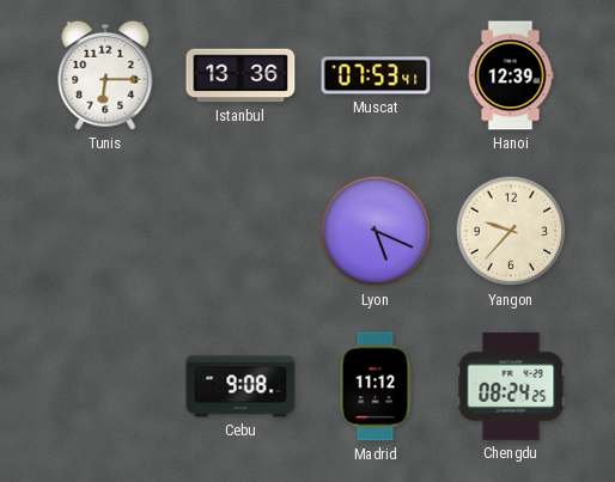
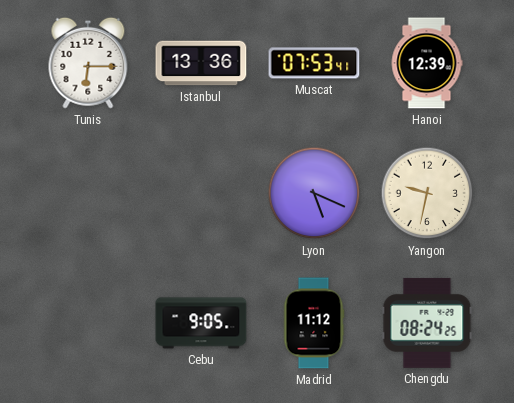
Yangon: 9:37 -> 9:32
Cebu: 9:08 -> 9:05
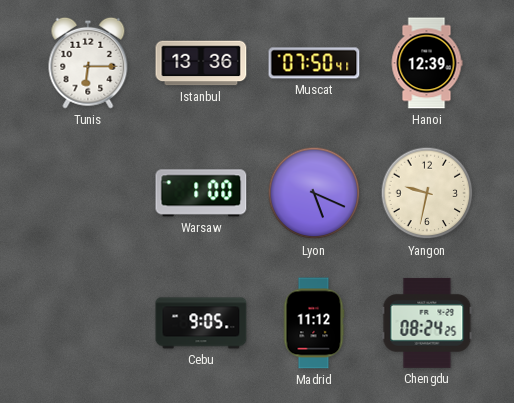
Muscat: 07:53 -> 07:50
Warsaw: none -> 1:00
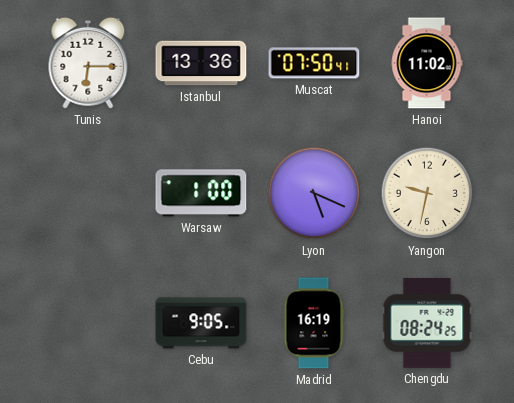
Hanoi: 12:39 -> 11:02
Madrid: 11:12 -> 16:19
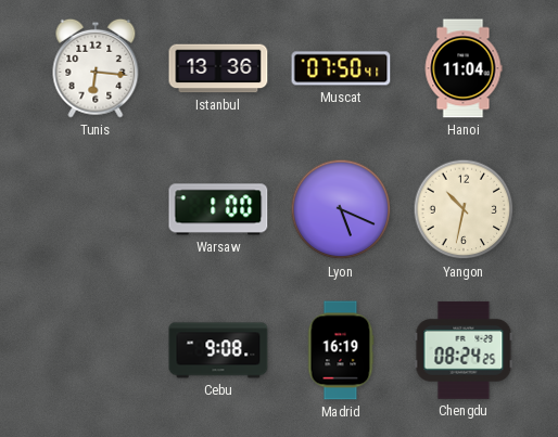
Tunis: 6:15 -> 6:16
Hanoi: 11:02 -> 11:04
Yangon: 9:32 -> 10:32
Cebu: 9:05 -> 9:08
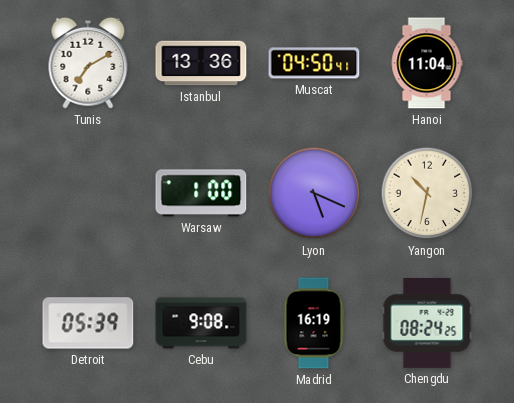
Tunis: 6:16 -> 7:10
Muscat: 07:50 -> 04:50
Detroit: none -> 05:39
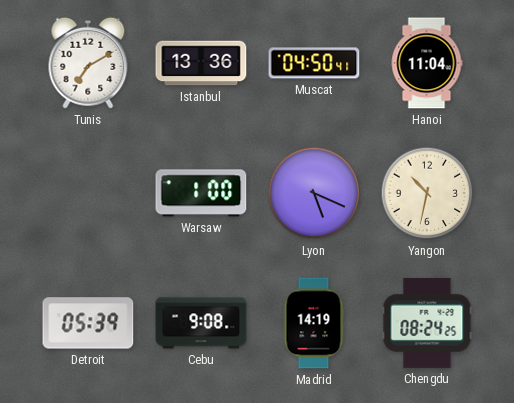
Madrid: 16:19 -> 14:19
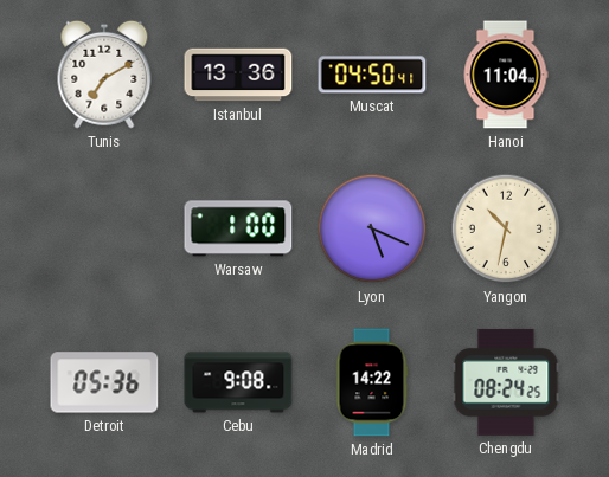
Detroit: 05:39 -> 05:36
Madrid: 14:19 -> 14:22
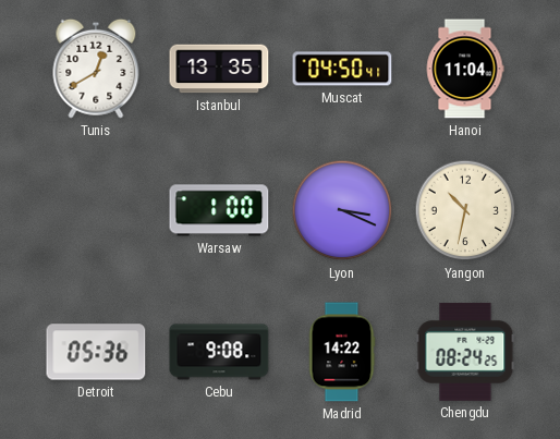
Tunis: 7:10 -> 12:40
Istanbul: 13:36 -> 13:35
Lyon: 5:19 -> 3:19
